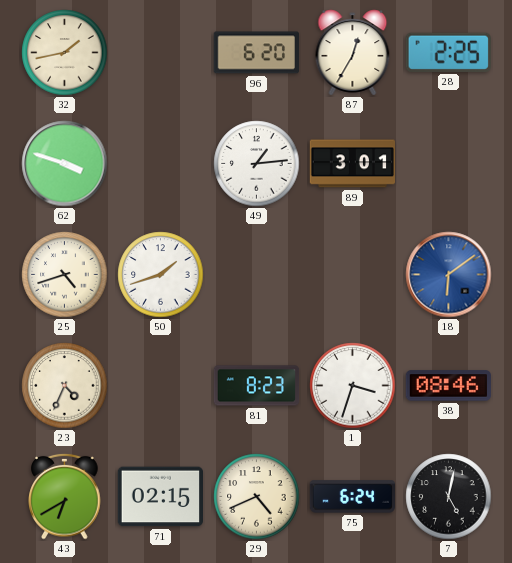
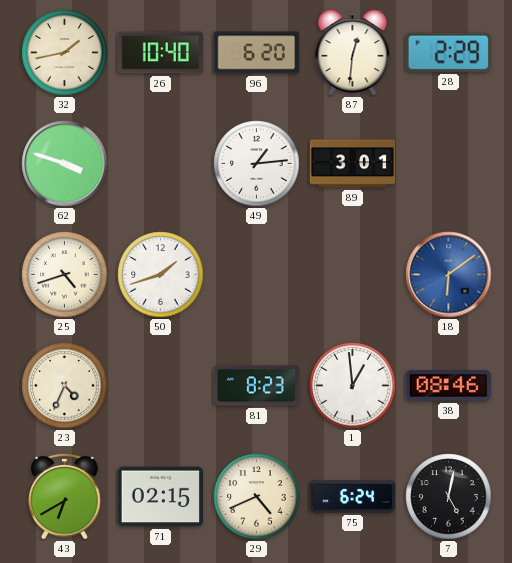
26: none -> 10:40
87: 12:35 -> 12:31
28: 2:25 -> 2:29
1: 3:33 -> 12:59
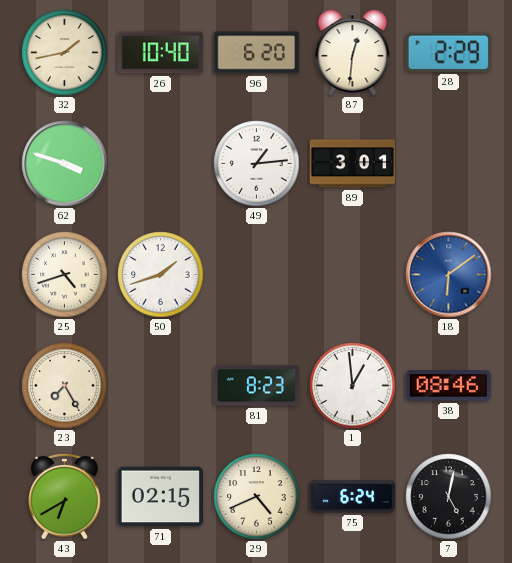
23: 4:34 -> 7:25
